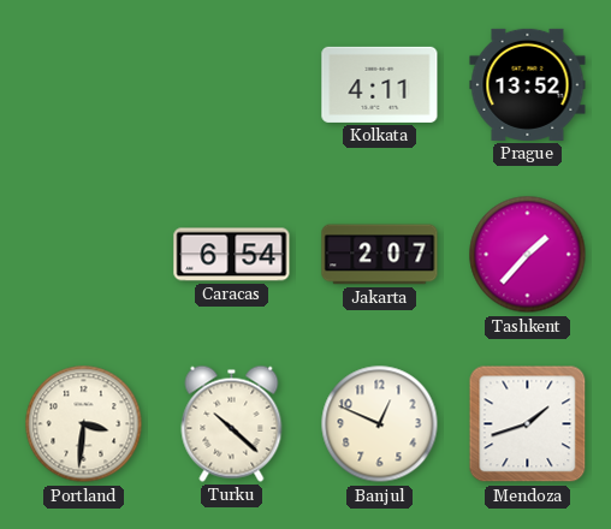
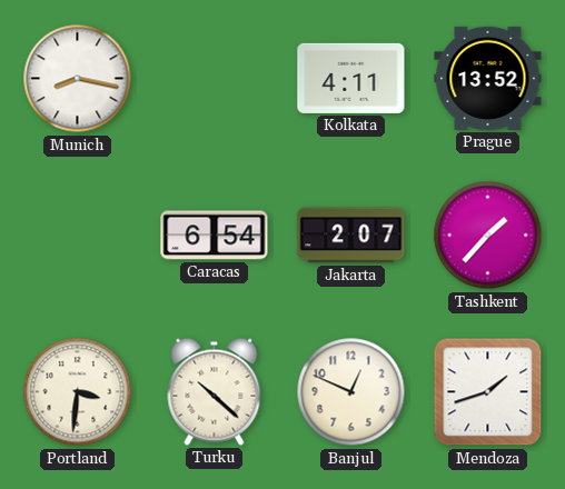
Munich: none -> 8:17
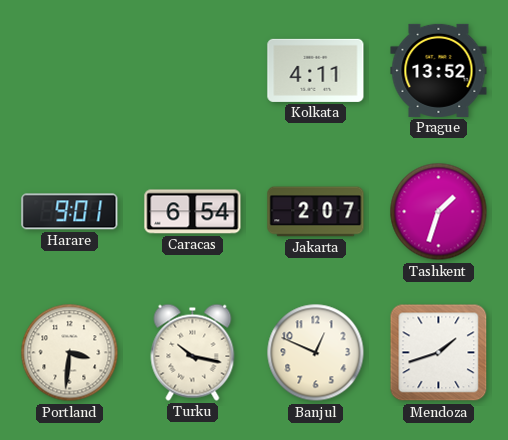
Munich: 8:17 -> none
Harare: none -> 9:01
Tashkent: 1:37 -> 1:33
Turku: 10:22 -> 10:17
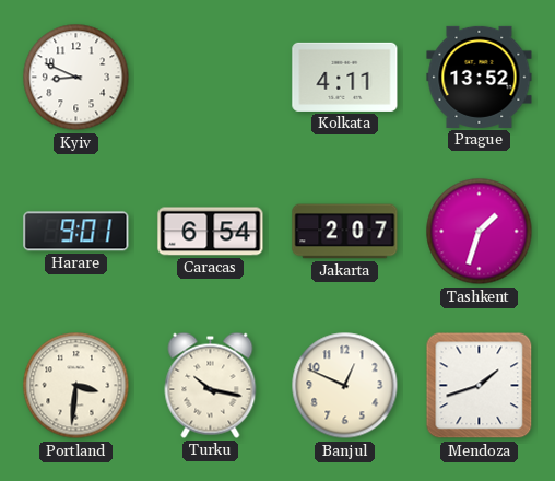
Kyiv: none -> 8:49
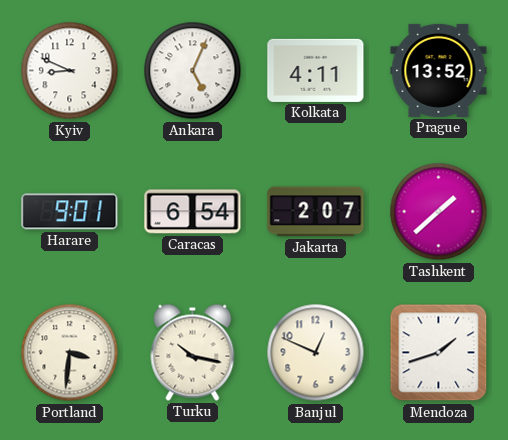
Ankara: none -> 5:04
Tashkent: 1:33 -> 1:38
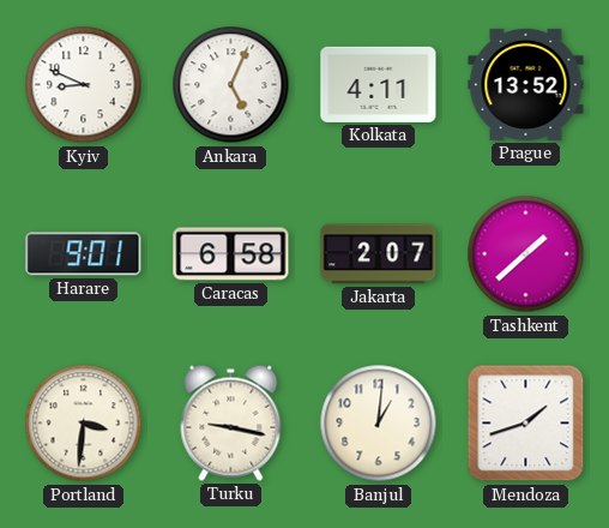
Caracas: 6:54 -> 6:58
Turku: 10:17 -> 9:17
Banjul: 12:49 -> 1:01
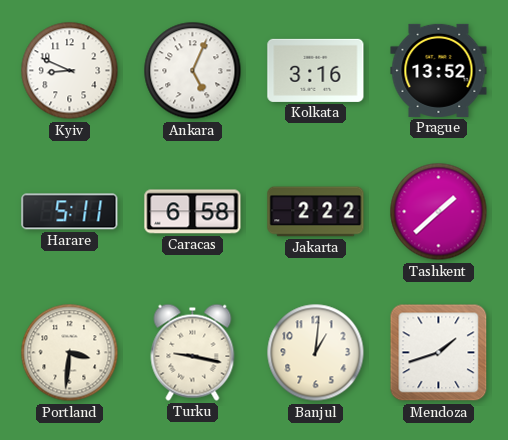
Kolkata: 4:11 -> 3:16
Harare: 9:01 -> 5:11
Jakarta: 2:07 -> 2:22
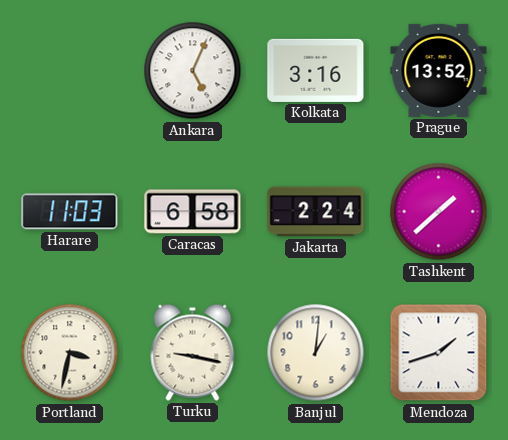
Kyiv: 8:49 -> none
Harare: 5:11 -> 11:03
Jakarta: 2:22 -> 2:24
Portland: 3:31 -> 3:32
